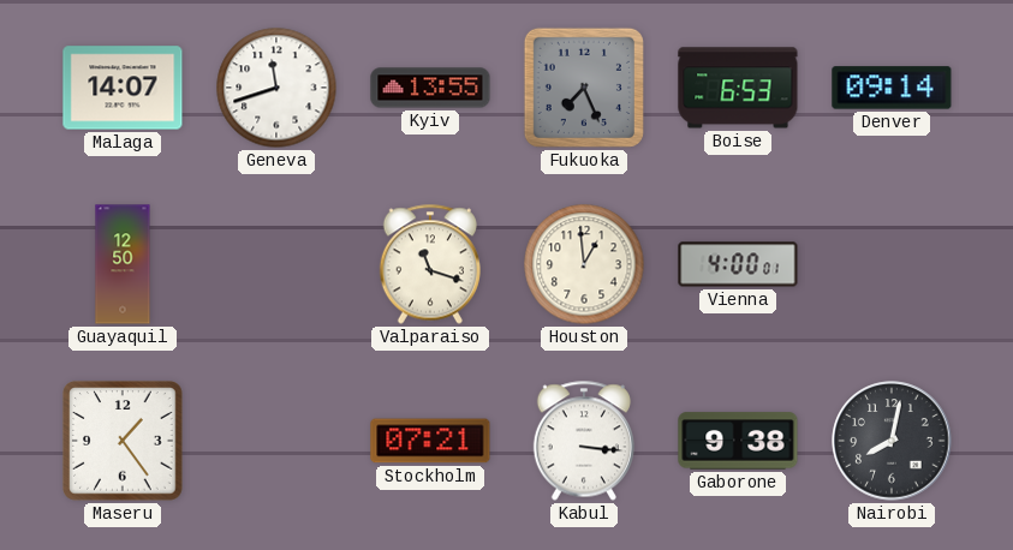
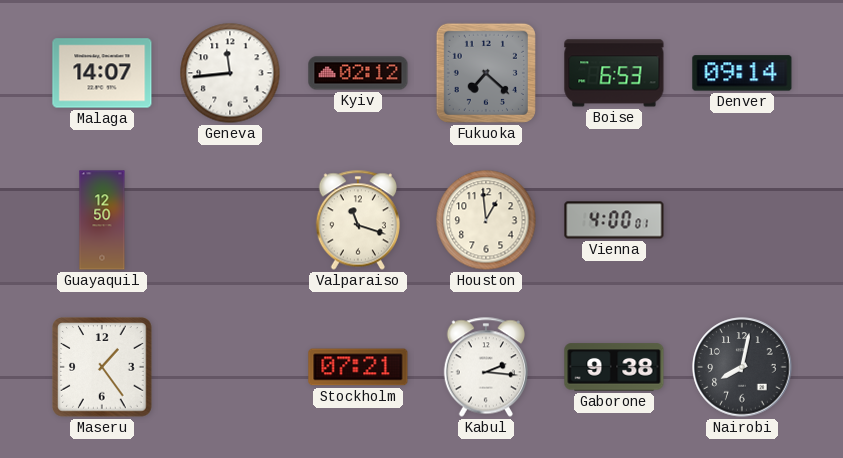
Geneva: 11:42 -> 11:44
Kyiv: 13:55 -> 02:12
Fukuoka: 7:26 -> 7:22
Kabul: 3:16 -> 2:16
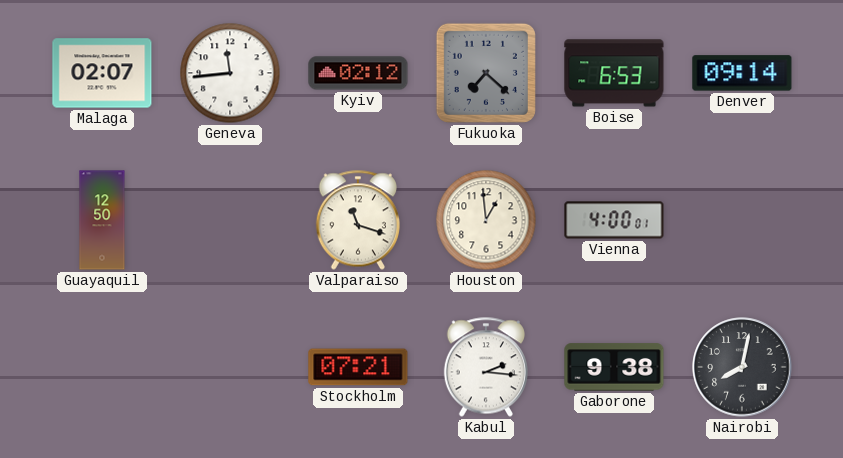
Malaga: 14:07 -> 02:07
Maseru: 1:24 -> none
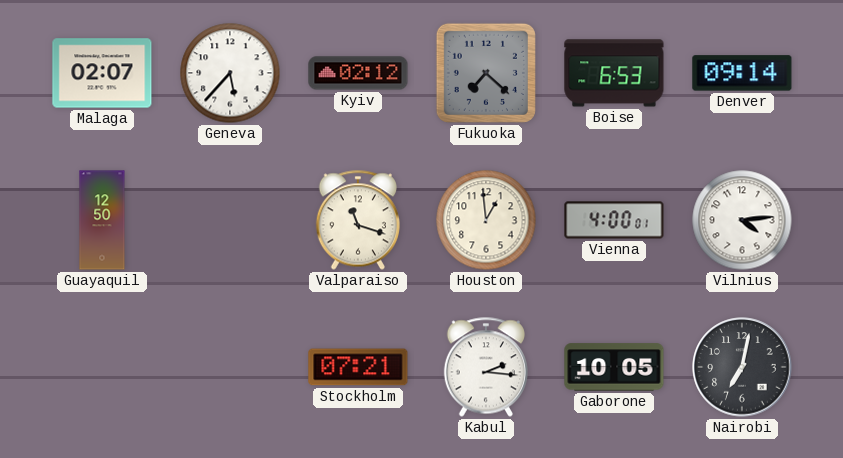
Geneva: 11:44 -> 5:37
Vilnius: none -> 4:14
Gaborone: 9:38 -> 10:05
Nairobi: 8:02 -> 7:02
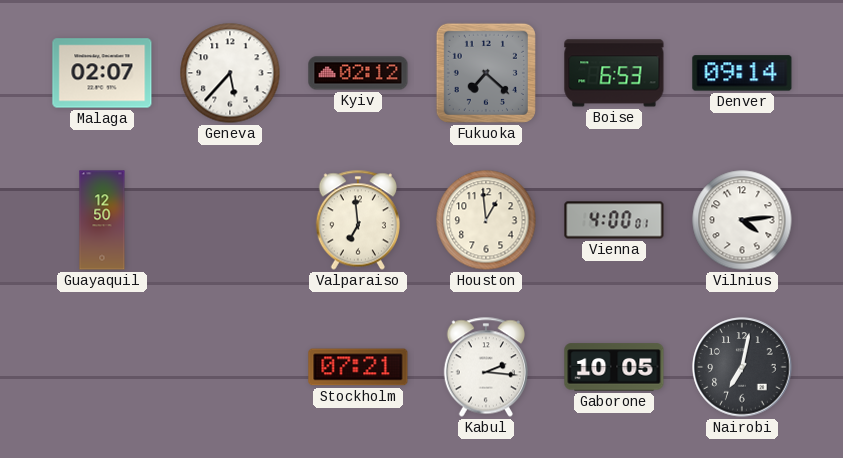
Valparaiso: 11:18 -> 6:59
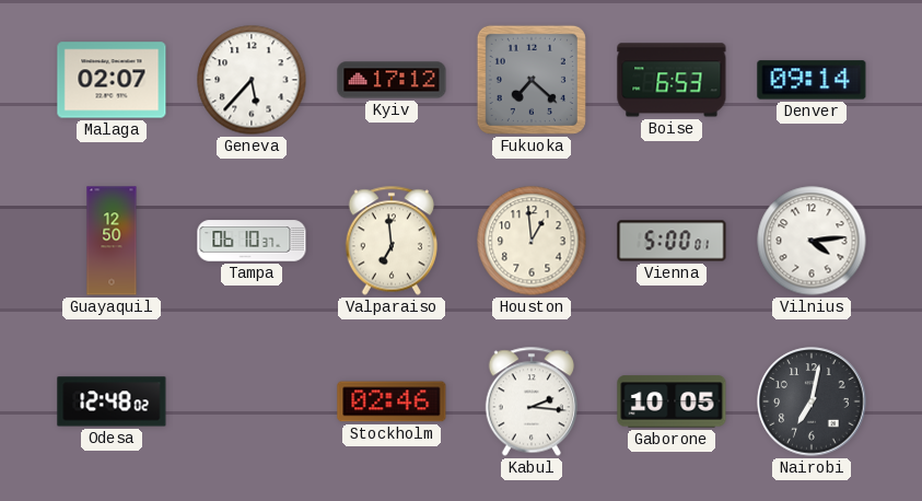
Kyiv: 02:12 -> 17:12
Tampa: none -> 06:10
Vienna: 4:00 -> 5:00
Odesa: none -> 12:48
Stockholm: 07:21 -> 02:46
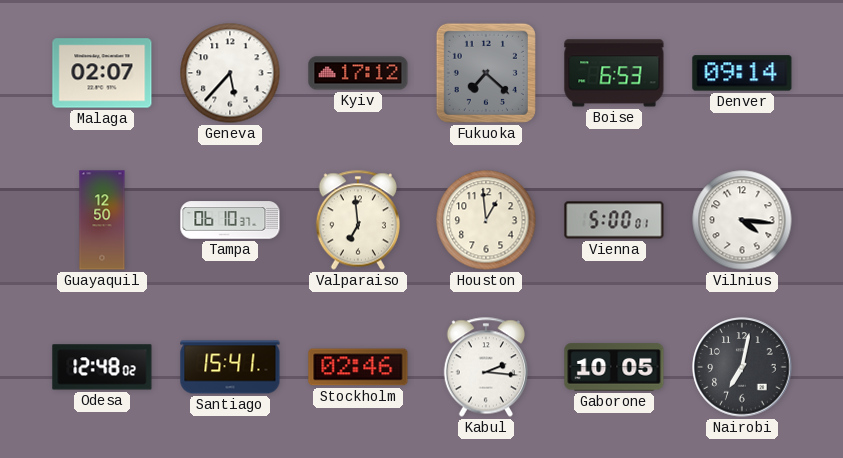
Vilnius: 4:14 -> 4:16
Santiago: none -> 15:41
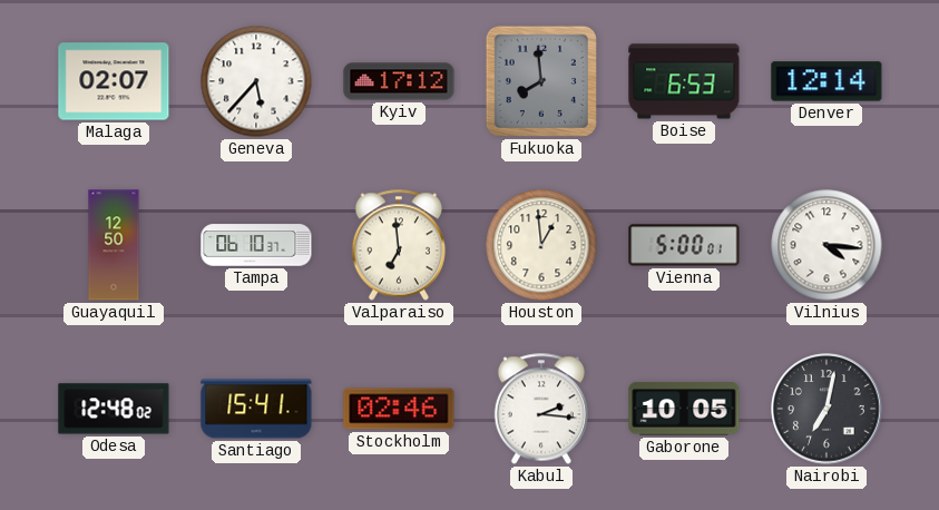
Fukuoka: 7:22 -> 7:59
Denver: 09:14 -> 12:14
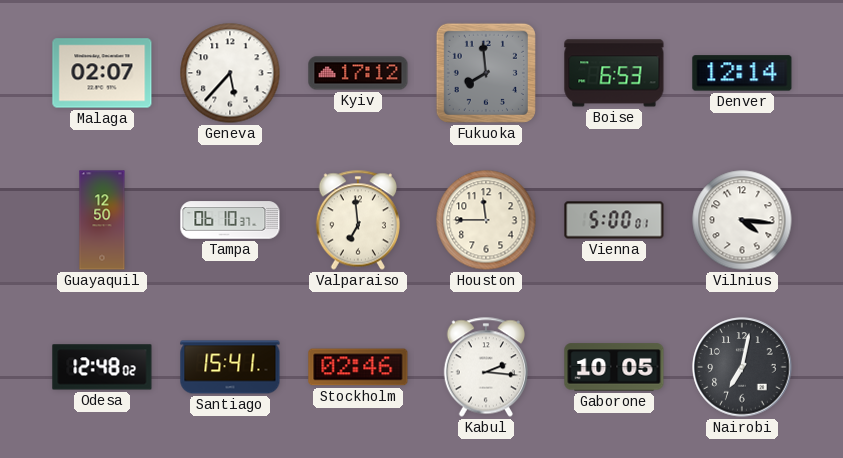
Houston: 12:59 -> 11:45
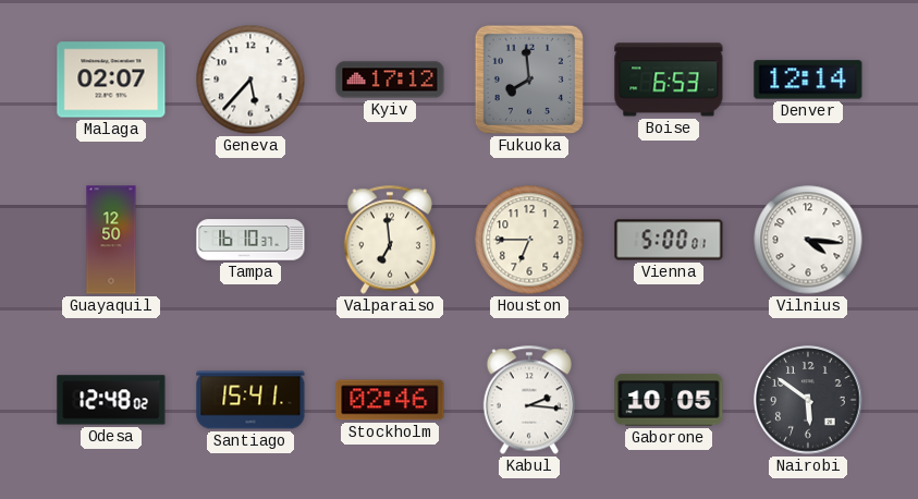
Tampa: 06:10 -> 16:10
Houston: 11:45 -> 6:45
Nairobi: 7:02 -> 5:51
